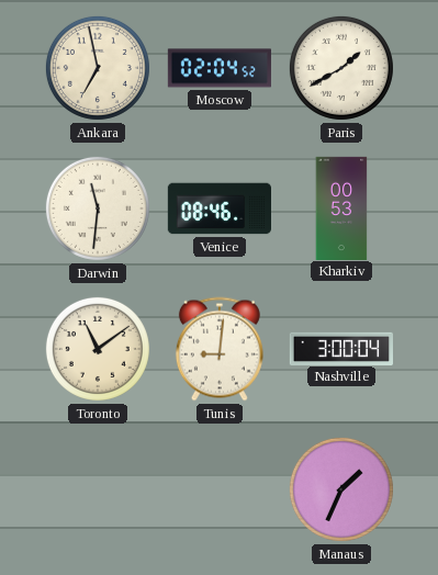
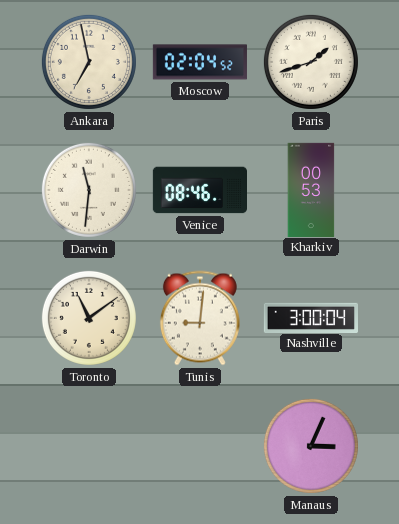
Paris: 1:40 -> 1:42
Manaus: 1:34 -> 3:04
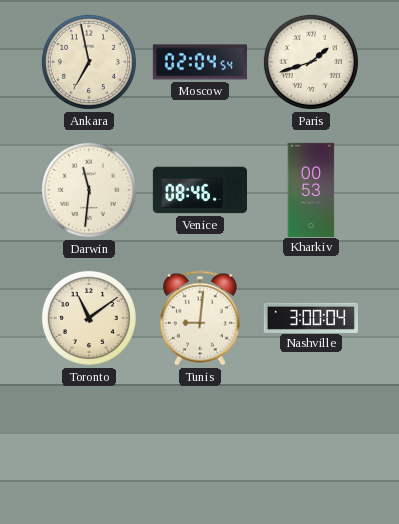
Moscow: 02:04:52 -> 02:04:54
Manaus: 3:04 -> none
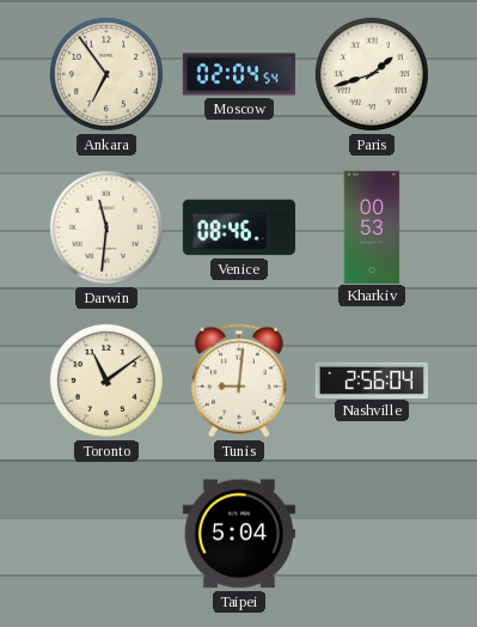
Ankara: 6:58 -> 6:54
Nashville: 3:00 -> 2:56
Taipei: none -> 5:04
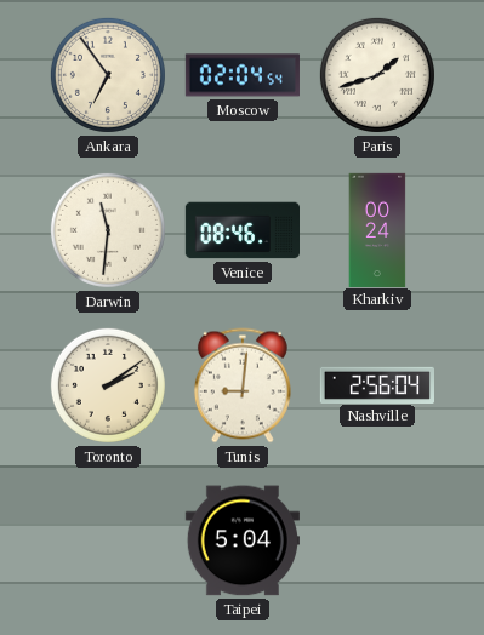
Kharkiv: 00:53 -> 00:24
Toronto: 11:09 -> 2:09
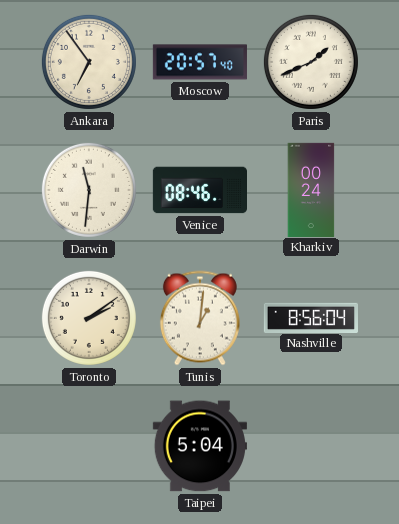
Moscow: 02:04 -> 20:57
Paris: 1:42 -> 1:41
Tunis: 9:01 -> 1:01
Nashville: 2:56 -> 8:56
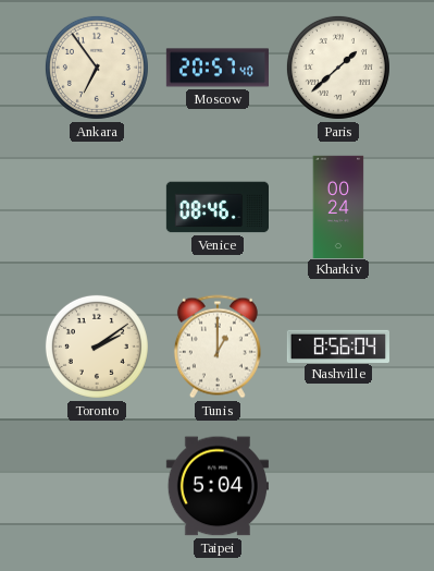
Paris: 1:41 -> 1:38
Darwin: 11:31 -> none
Tunis: 1:01 -> 1:00
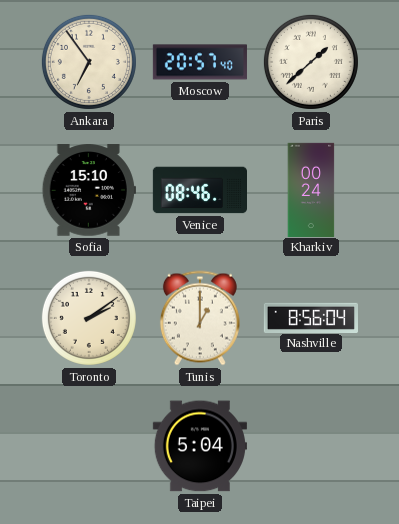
Sofia: none -> 15:10
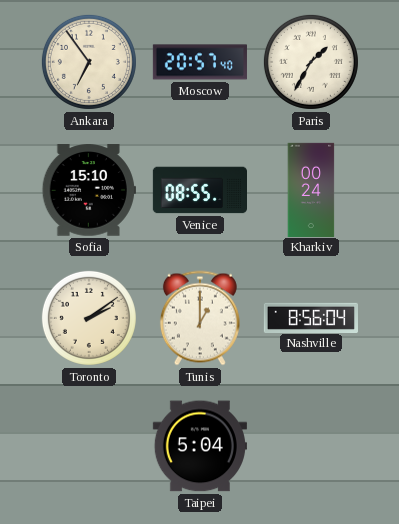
Paris: 1:38 -> 1:35
Venice: 08:46 -> 08:55
